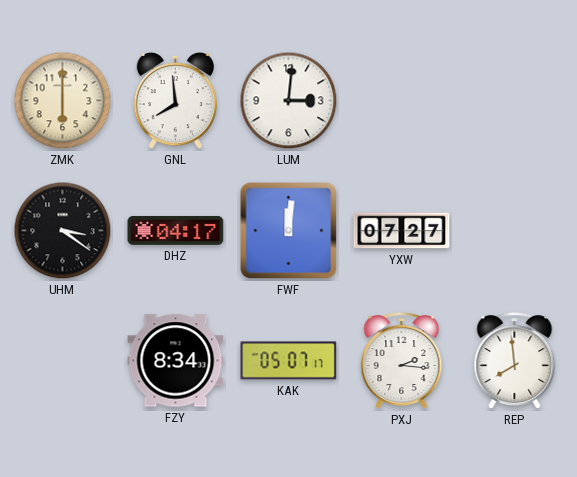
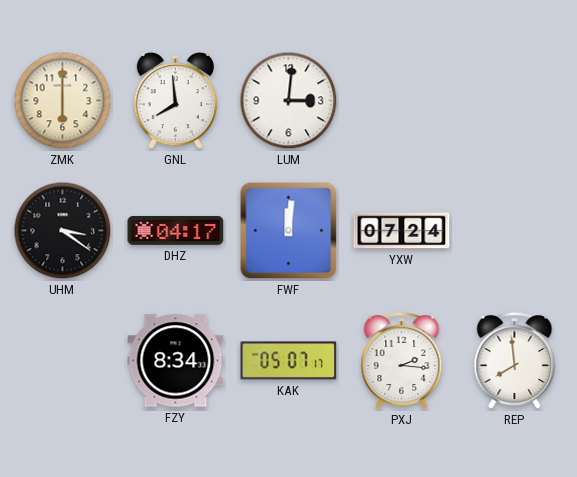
YXW: 07:27 -> 07:24
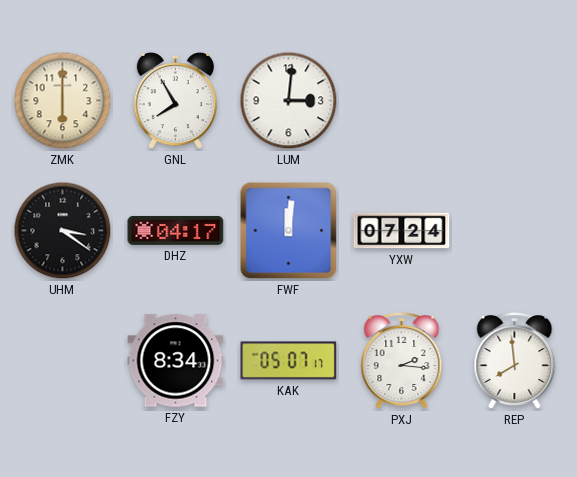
GNL: 7:59 -> 7:55
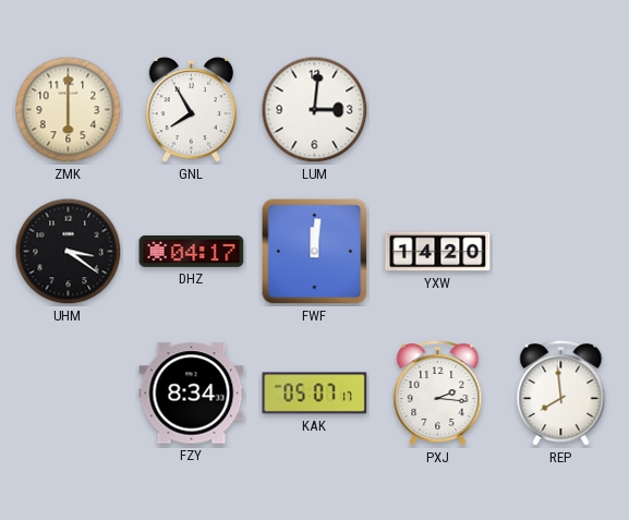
YXW: 07:24 -> 14:20
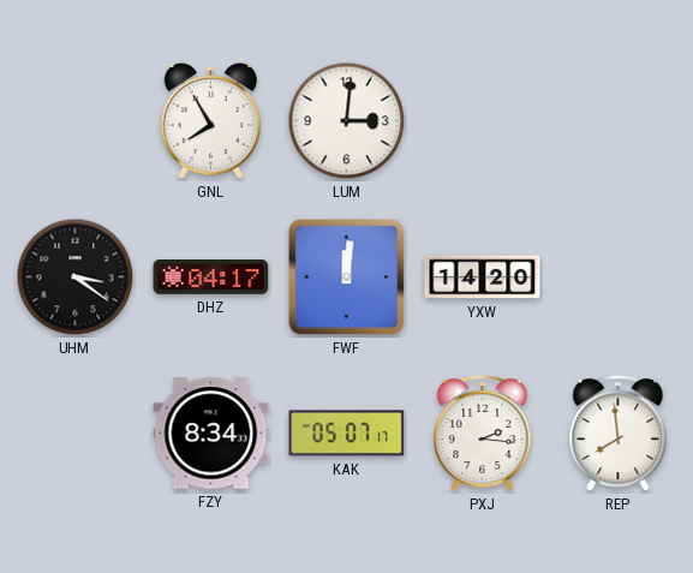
ZMK: 6:00 -> none
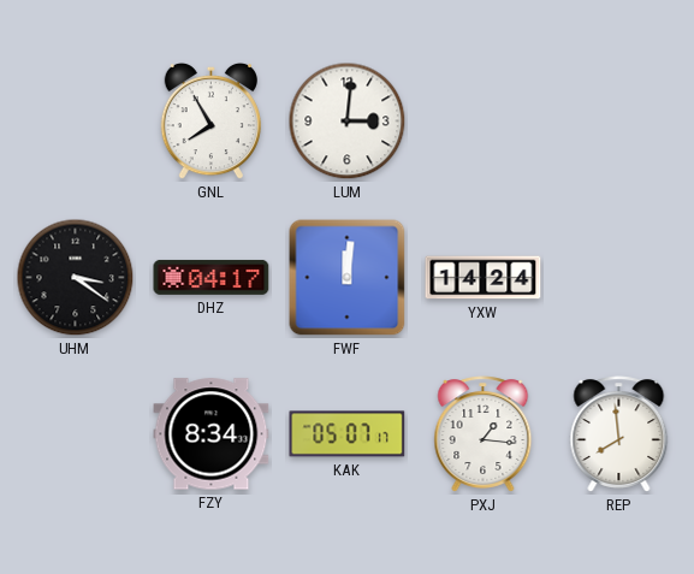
YXW: 14:20 -> 14:24
PXJ: 2:16 -> 1:16
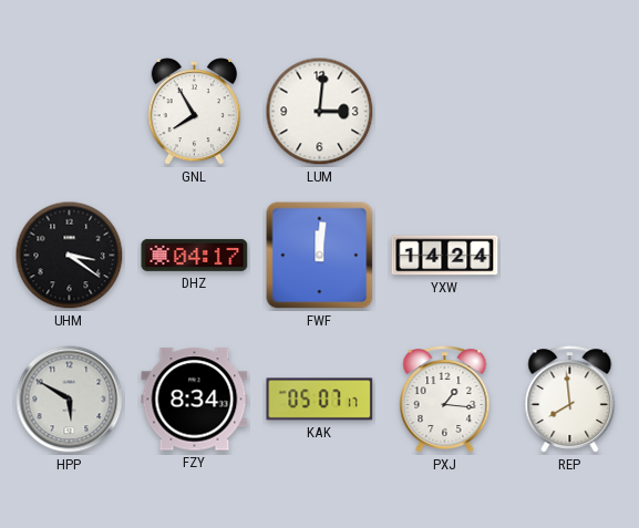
HPP: none -> 5:50
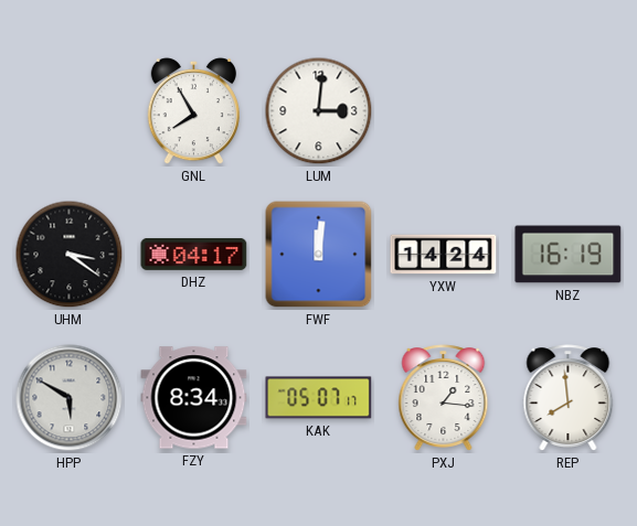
NBZ: none -> 16:19
